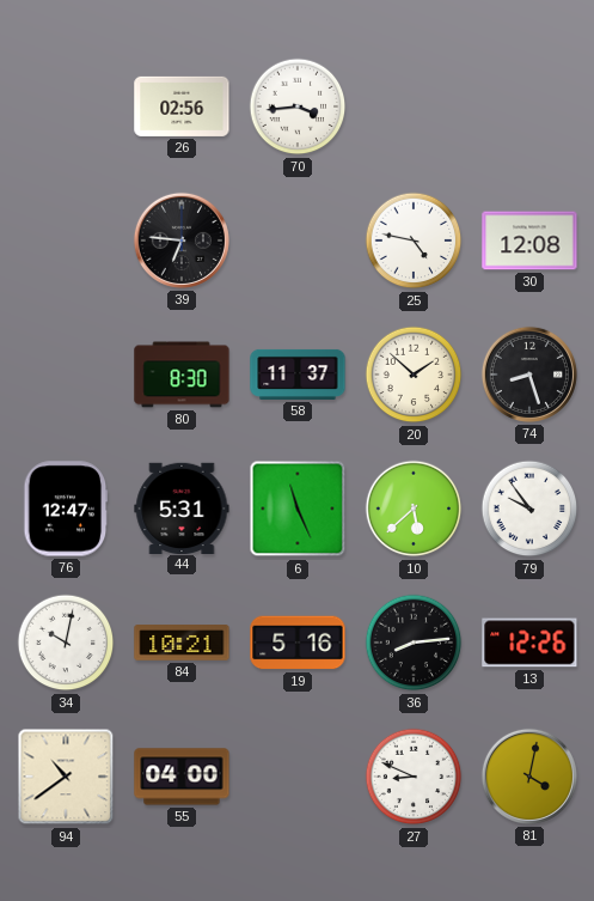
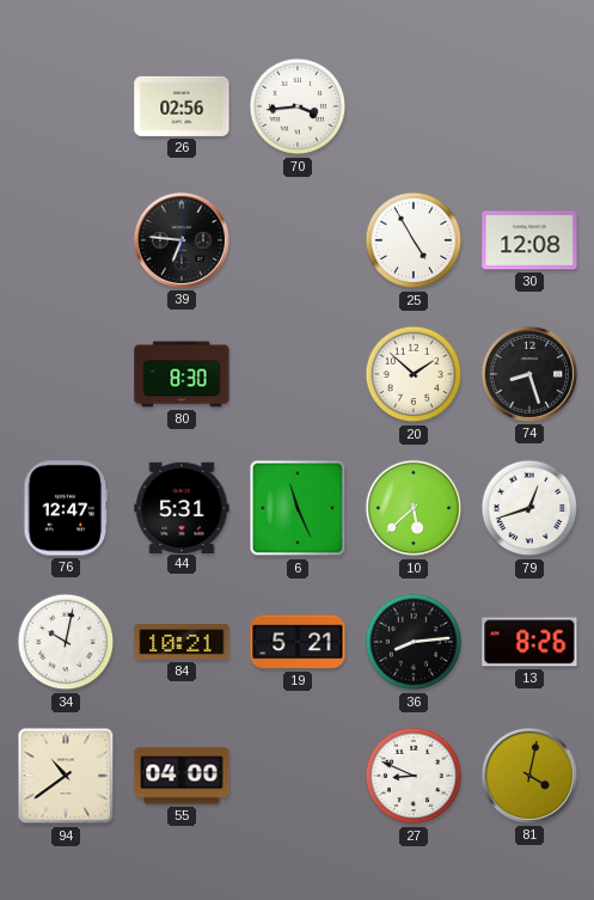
25: 4:47 -> 4:55
58: 11:37 -> none
79: 9:54 -> 12:42
19: 5:16 -> 5:21
13: 12:26 -> 8:26
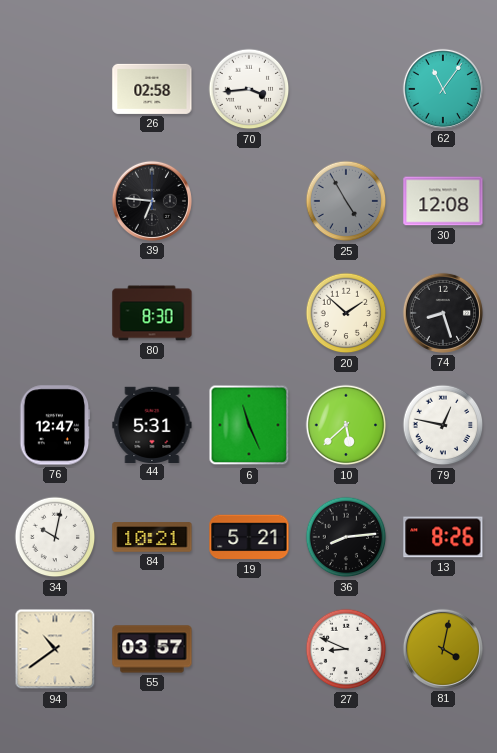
26: 02:56 -> 02:58
62: none -> 11:06
25 dial: white -> grey
79: 12:42 -> 12:47
55: 04:00 -> 03:57
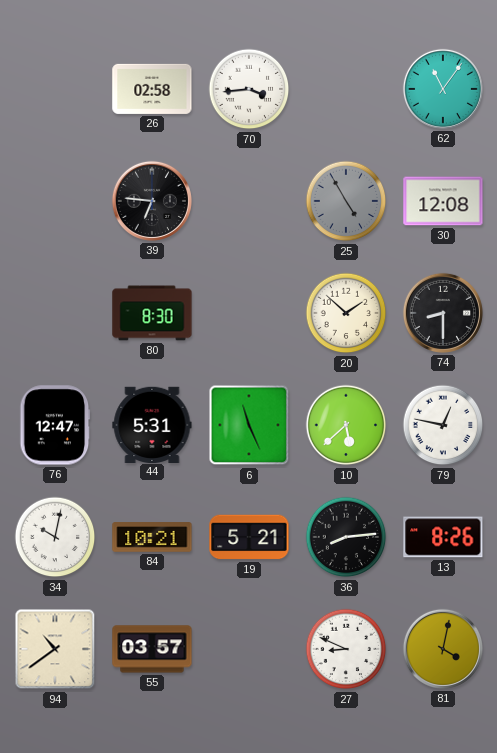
74: 8:27 -> 8:30
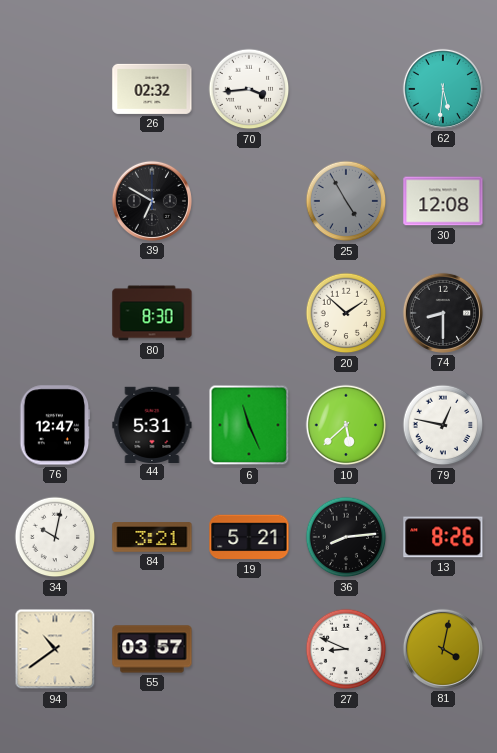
26: 02:58 -> 02:32
62: 11:06 -> 5:31
39: 6:46 -> 6:50
84: 10:21 -> 3:21
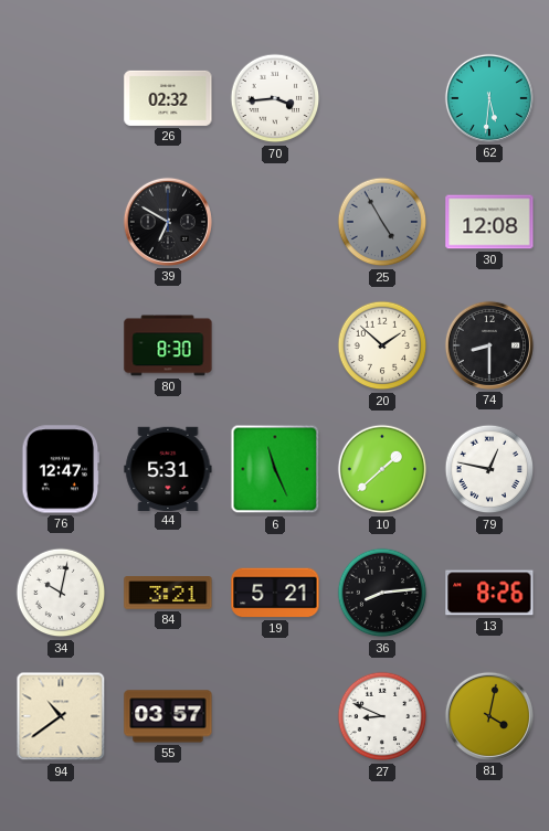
10: 5:38 -> 1:38
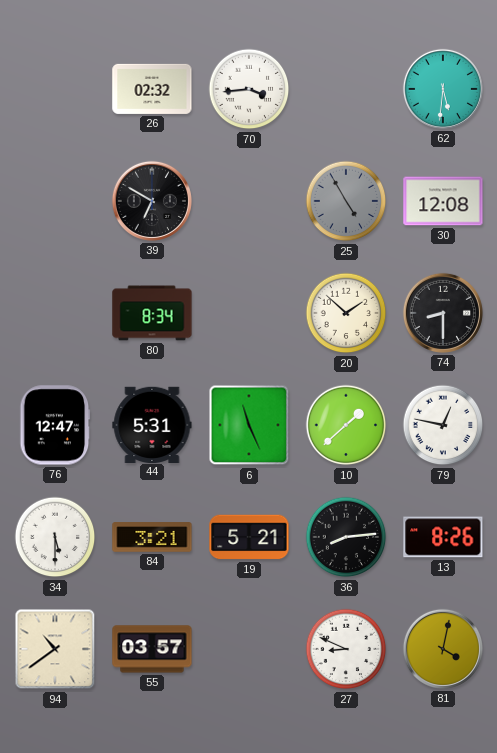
80: 8:30 -> 8:34
34: 10:02 -> 5:30
